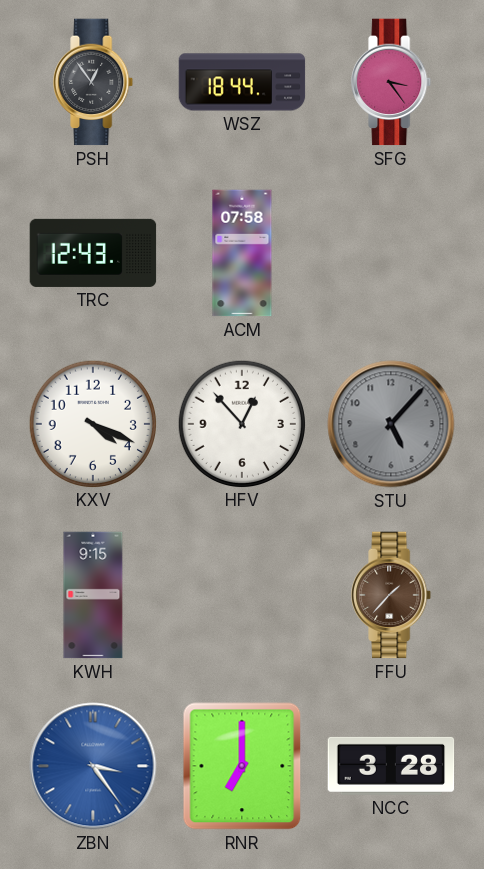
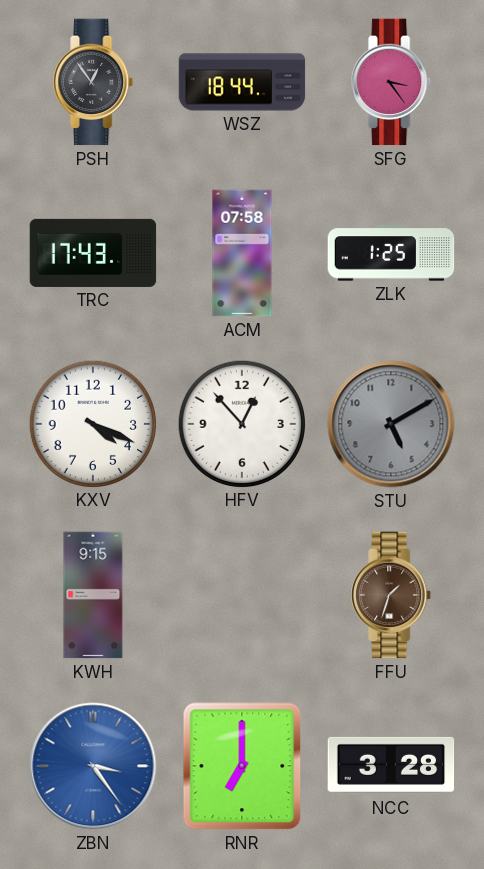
TRC: 12:43 -> 17:43
ZLK: none -> 1:25
STU: 5:07 -> 5:10
FFU: 1:37 -> 1:33
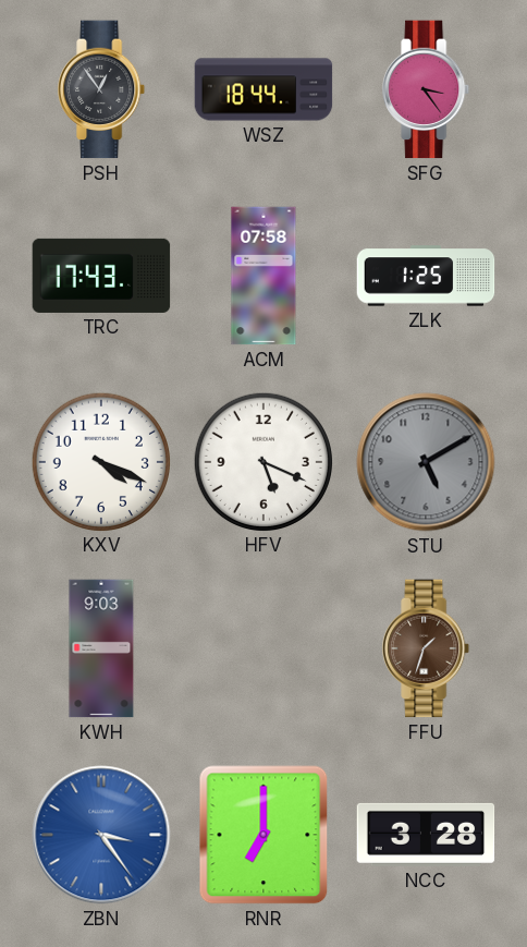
HFV: 12:53 -> 5:19
KWH: 9:15 -> 9:03
